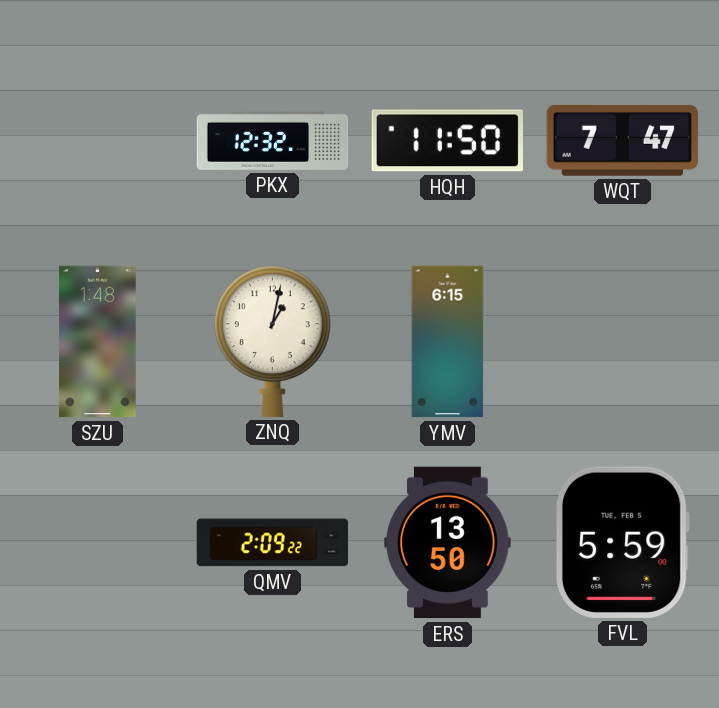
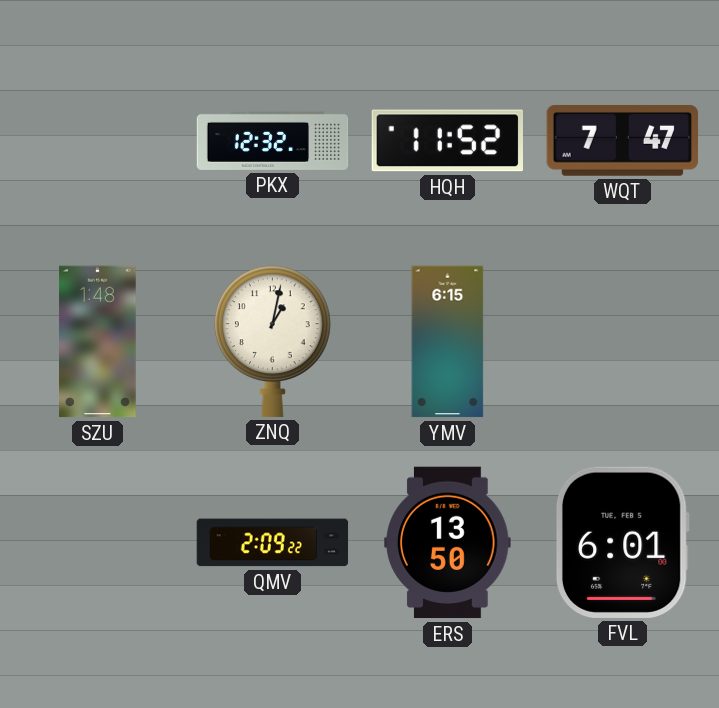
HQH: 11:50 -> 11:52
FVL: 5:59 -> 6:01
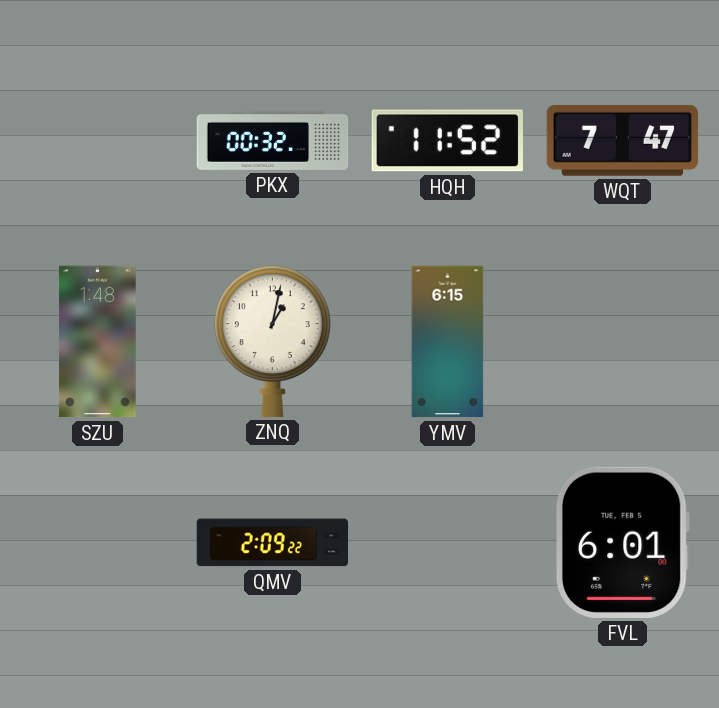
PKX: 12:32 -> 00:32
ERS: 13:50 -> none
